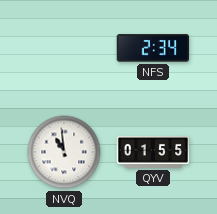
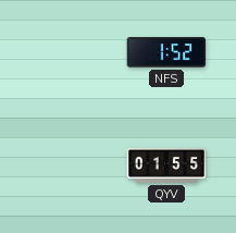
NFS: 2:34 -> 1:52
NVQ: 10:59 -> none
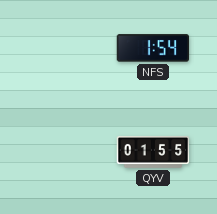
NFS: 1:52 -> 1:54
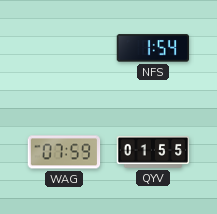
WAG: none -> 07:59
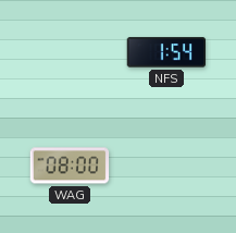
WAG: 07:59 -> 08:00
QYV: 01:55 -> none
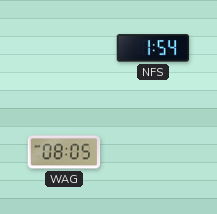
WAG: 08:00 -> 08:05
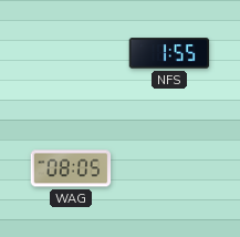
NFS: 1:54 -> 1:55
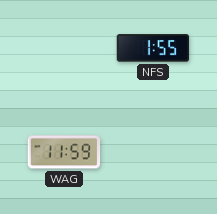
WAG: 08:05 -> 11:59
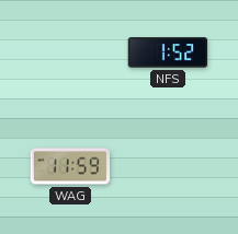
NFS: 1:55 -> 1:52
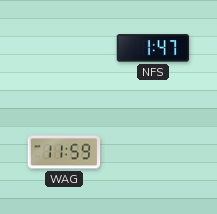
NFS: 1:52 -> 1:47
